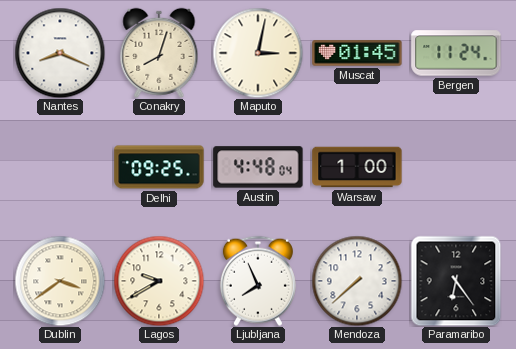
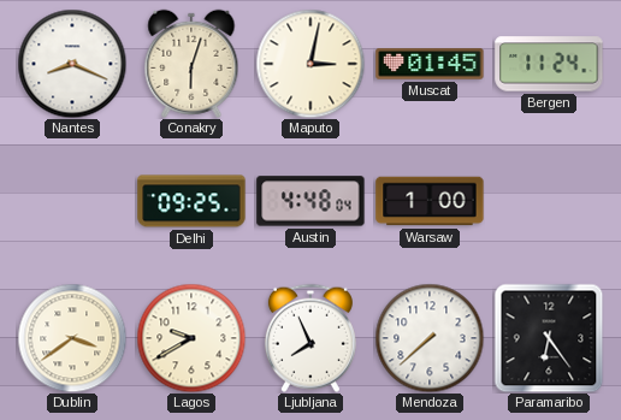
Conakry: 8:03 -> 6:03
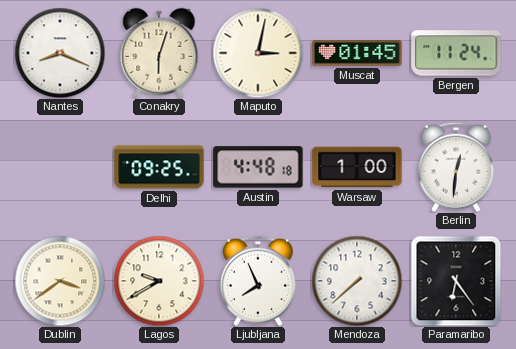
Austin: 4:48:04 -> 4:48:18
Berlin: none -> 12:31
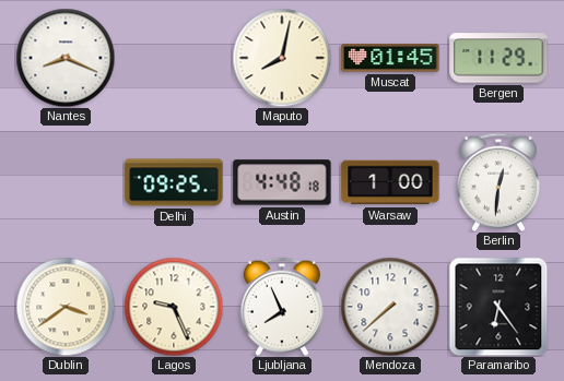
Conakry: 6:03 -> none
Maputo: 3:02 -> 8:02
Bergen: 11:24 -> 11:29
Lagos: 9:40 -> 9:26
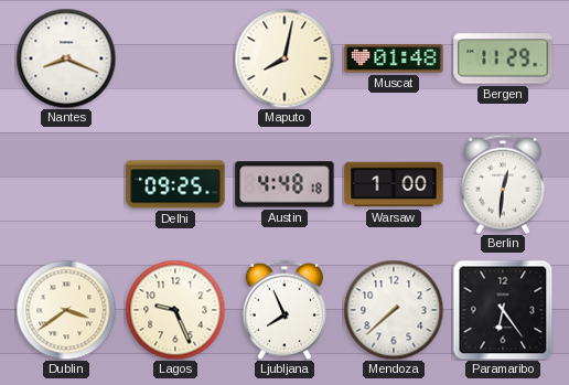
Muscat: 01:45 -> 01:48
